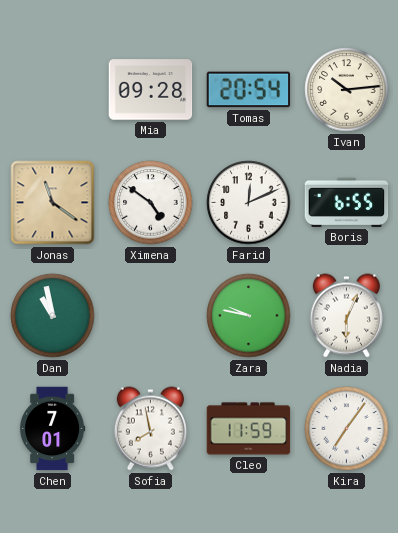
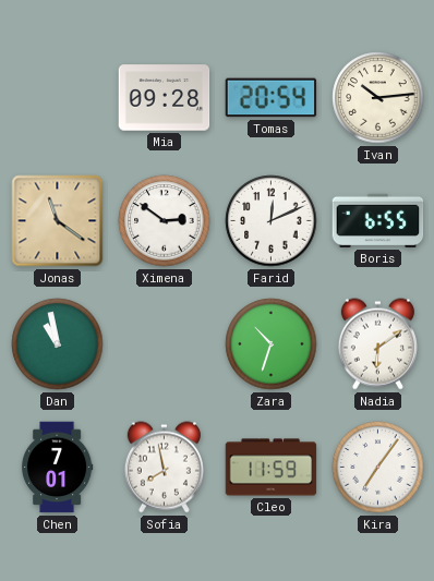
Ximena: 4:51 -> 2:51
Zara: 9:47 -> 10:33
Nadia: 6:04 -> 6:09
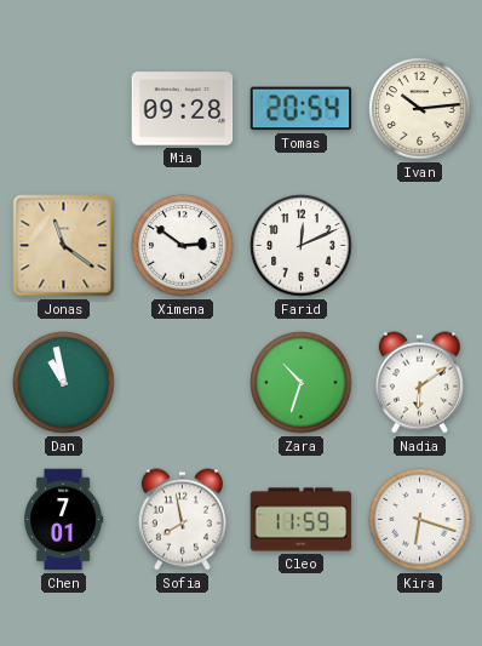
Boris: 6:55 -> none
Kira: 7:06 -> 6:18
